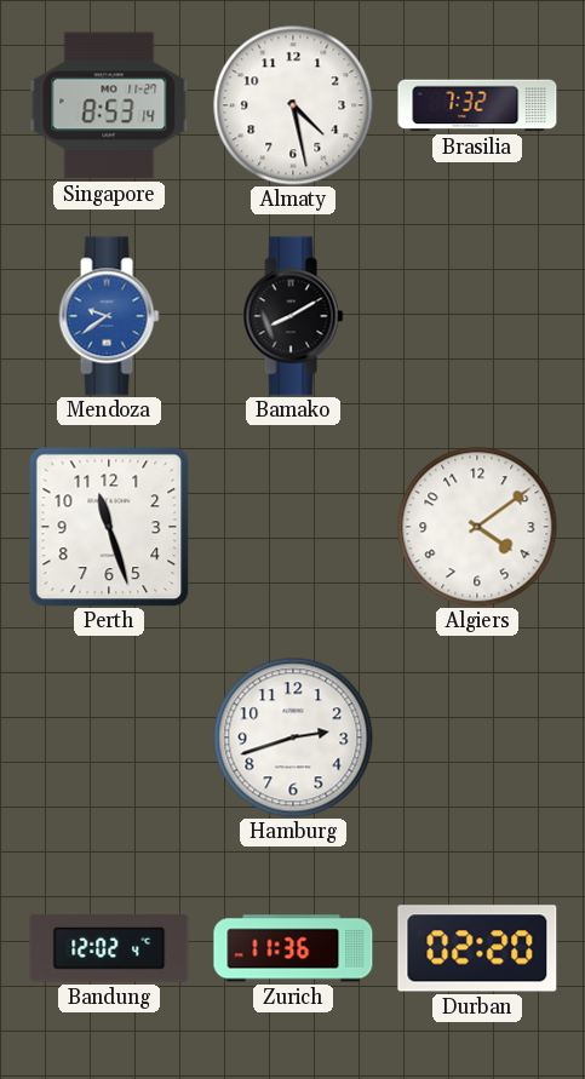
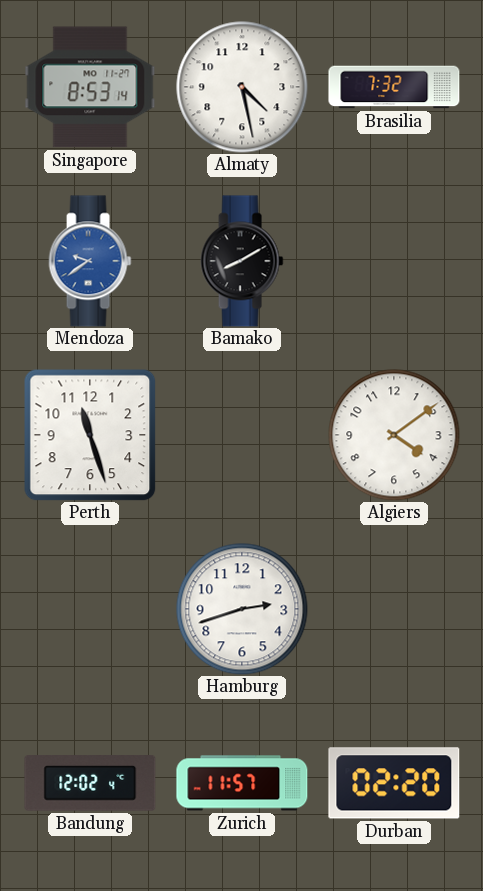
Zurich: 11:36 -> 11:57
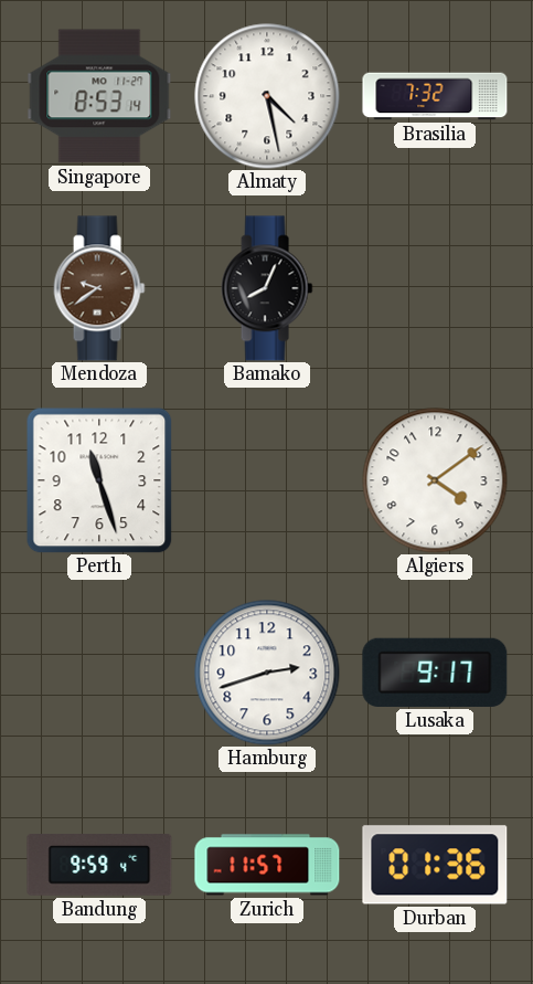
Mendoza dial: blue -> brown
Bamako: 8:10 -> 8:04
Lusaka: none -> 9:17
Bandung: 12:02 -> 9:59
Durban: 02:20 -> 01:36
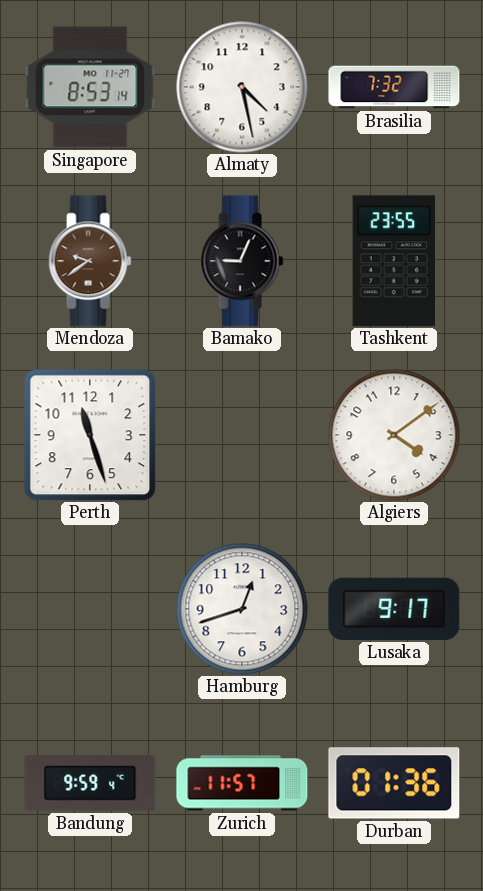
Bamako: 8:04 -> 9:04
Tashkent: none -> 23:55
Hamburg: 2:42 -> 12:42
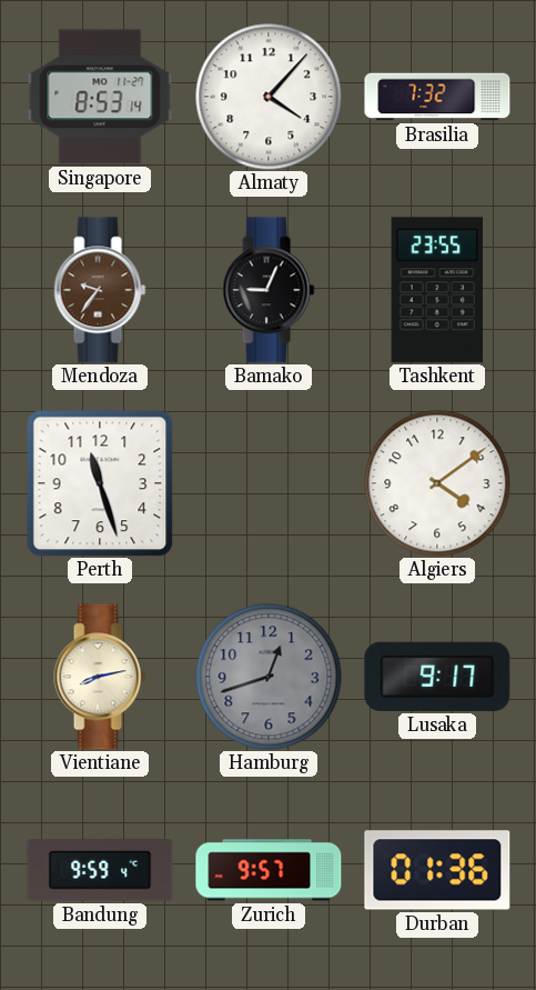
Almaty: 4:28 -> 4:07
Mendoza: 9:39 -> 9:36
Vientiane: none -> 8:13
Hamburg dial: white -> grey
Zurich: 11:57 -> 9:57
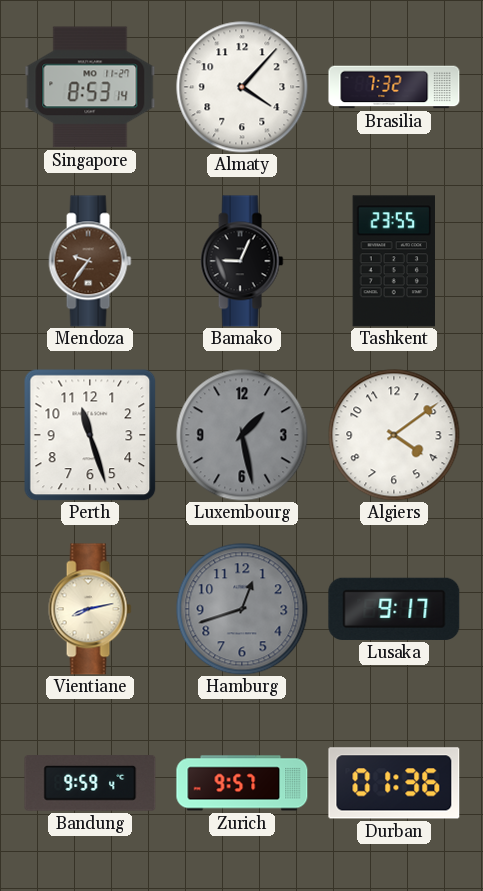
Luxembourg: none -> 1:28
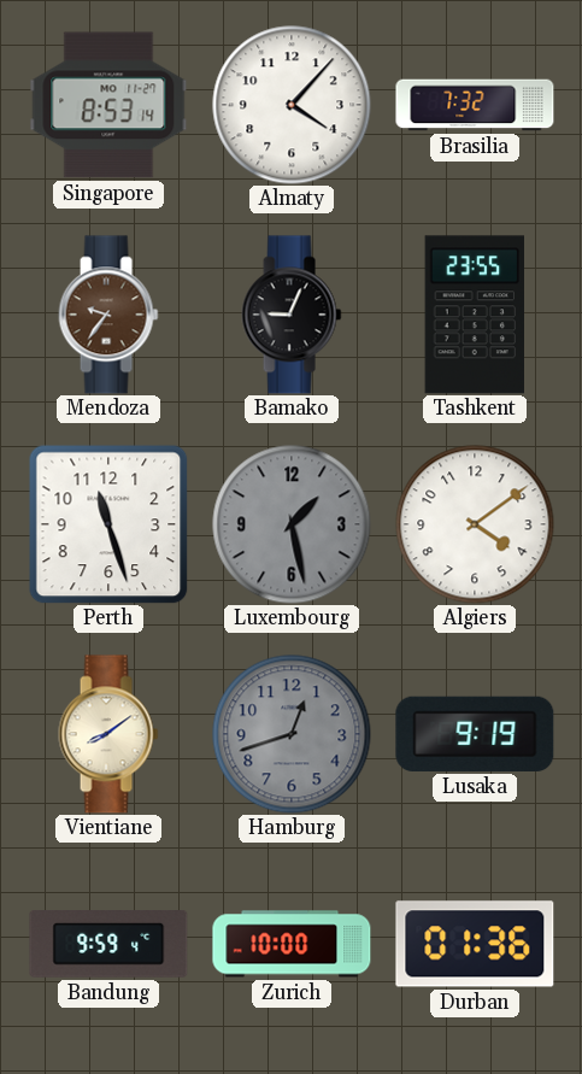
Vientiane: 8:13 -> 8:09
Lusaka: 9:17 -> 9:19
Zurich: 9:57 -> 10:00
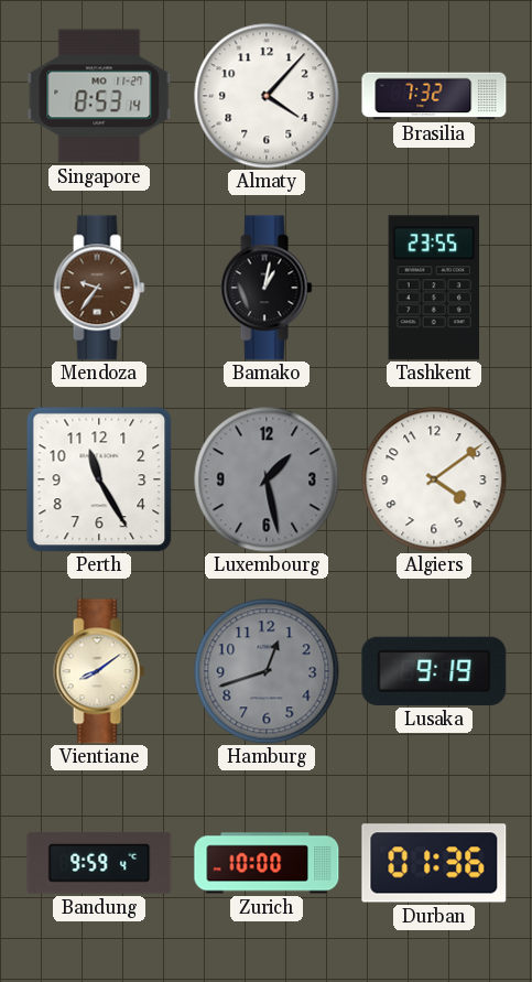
Bamako: 9:04 -> 1:02
Perth: 11:27 -> 11:25
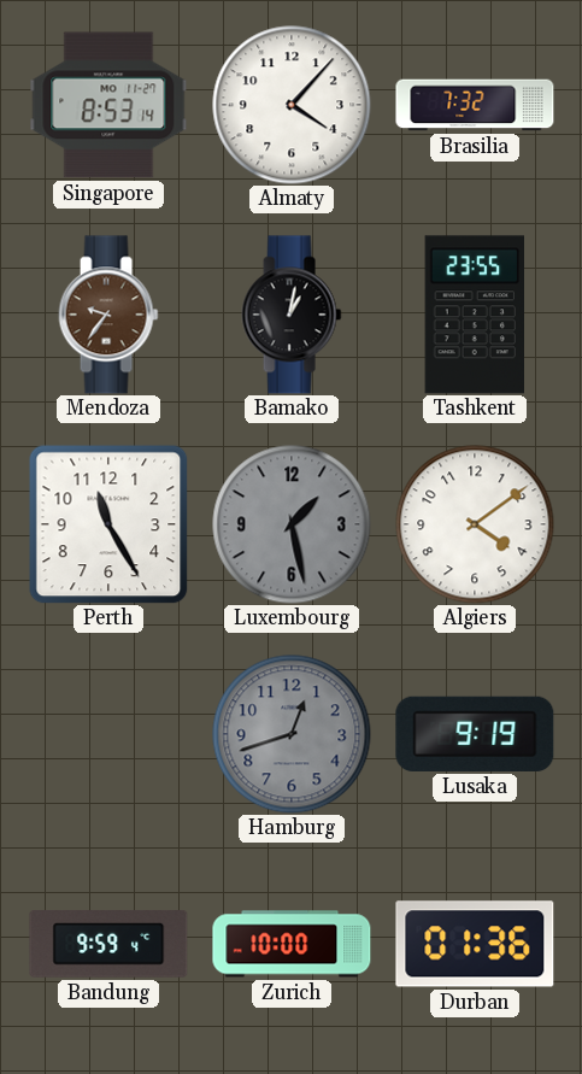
Vientiane: 8:09 -> none
